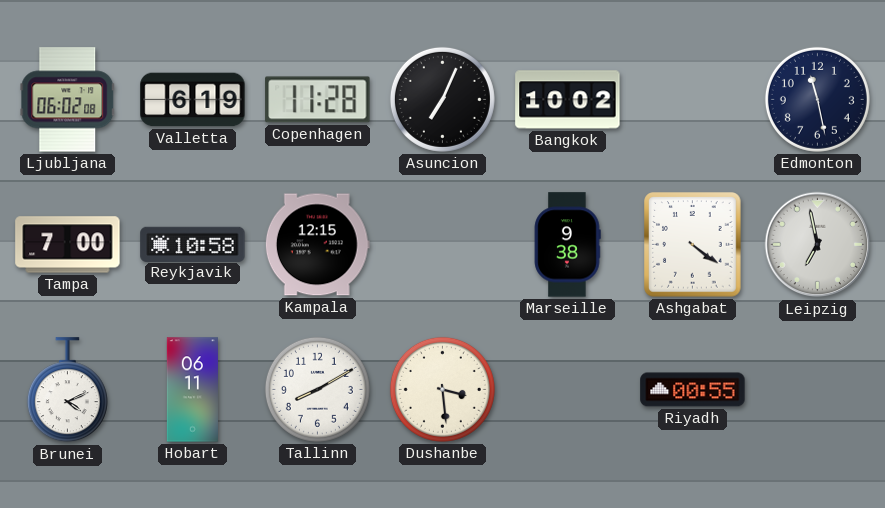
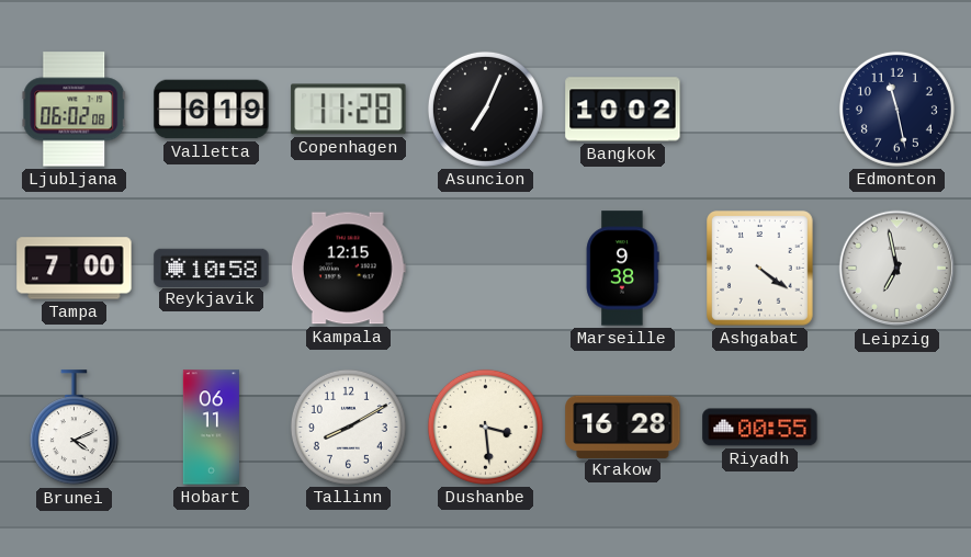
Krakow: none -> 16:28
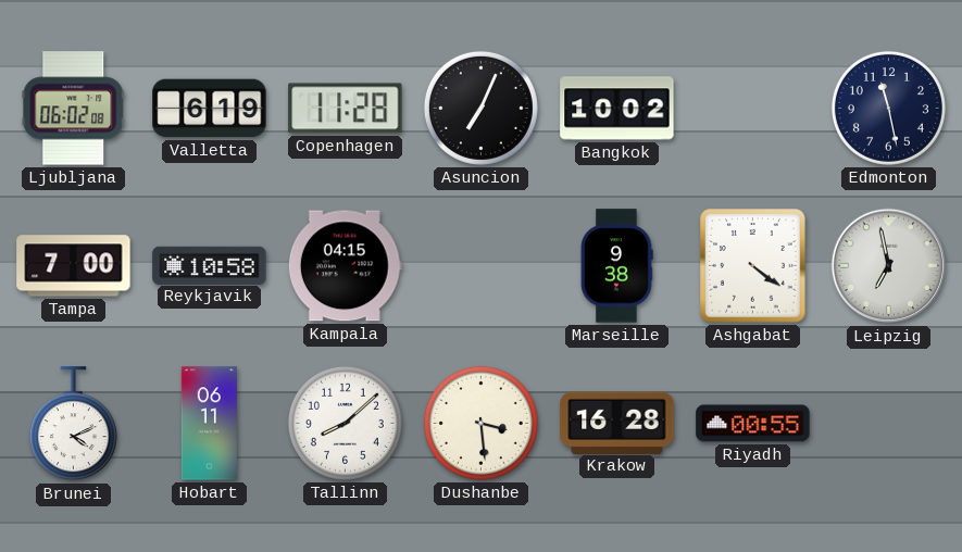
Kampala: 12:15 -> 04:15
Tallinn: 8:10 -> 8:08
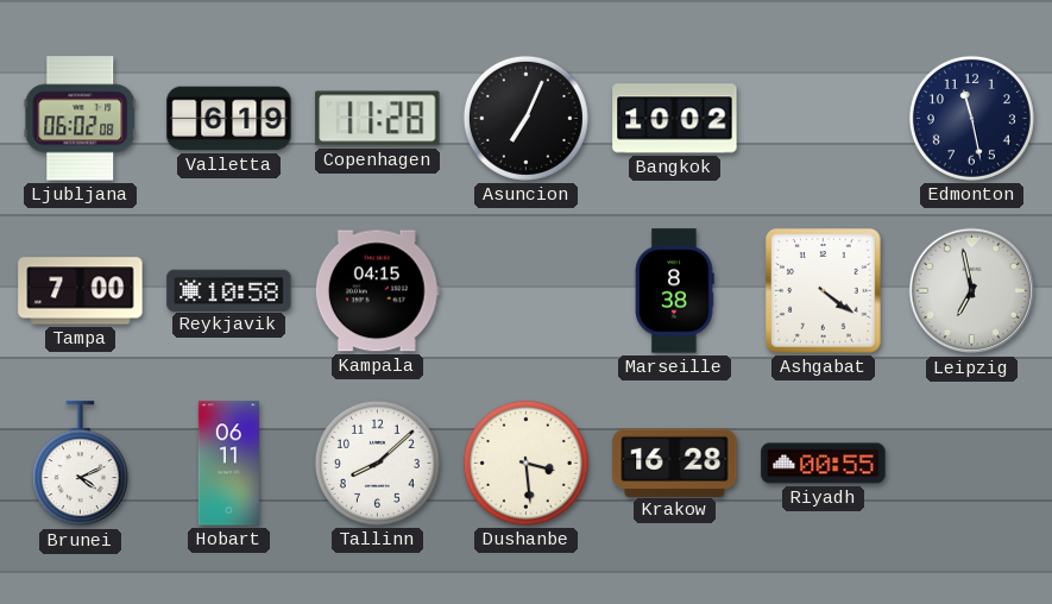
Marseille: 9:38 -> 8:38
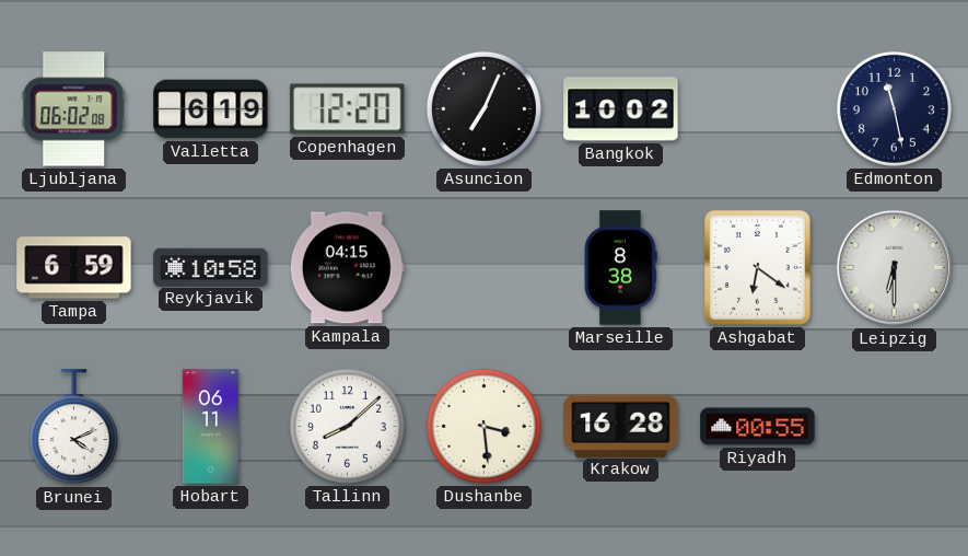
Copenhagen: 11:28 -> 12:20
Tampa: 7:00 -> 6:59
Ashgabat: 4:21 -> 6:21
Leipzig: 6:58 -> 6:30
